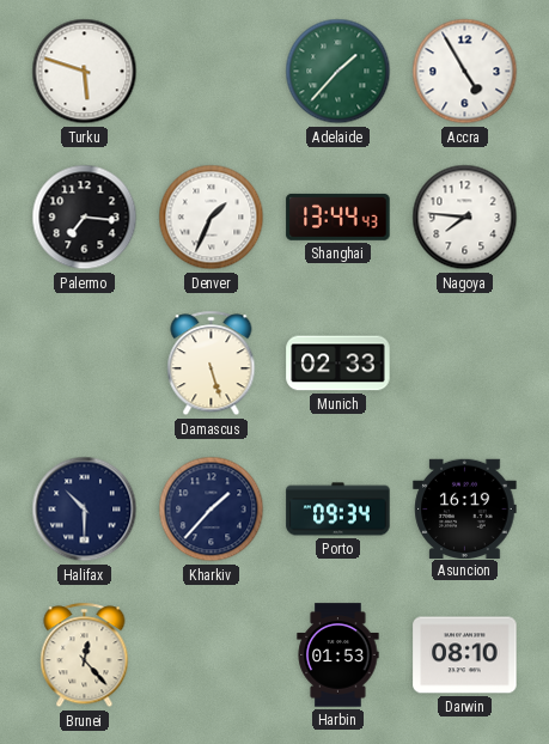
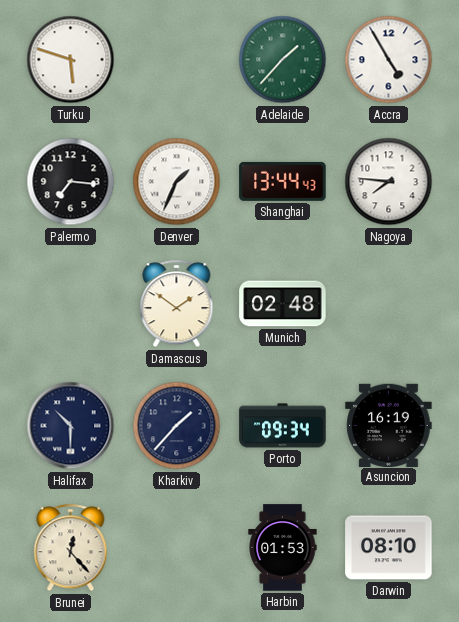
Damascus: 5:27 -> 1:51
Munich: 02:33 -> 02:48
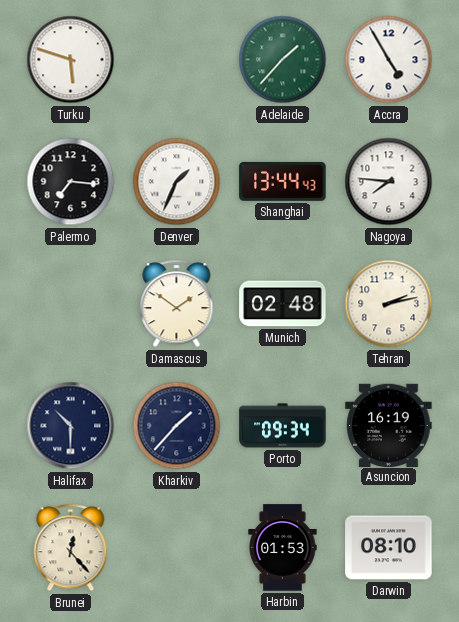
Tehran: none -> 2:13
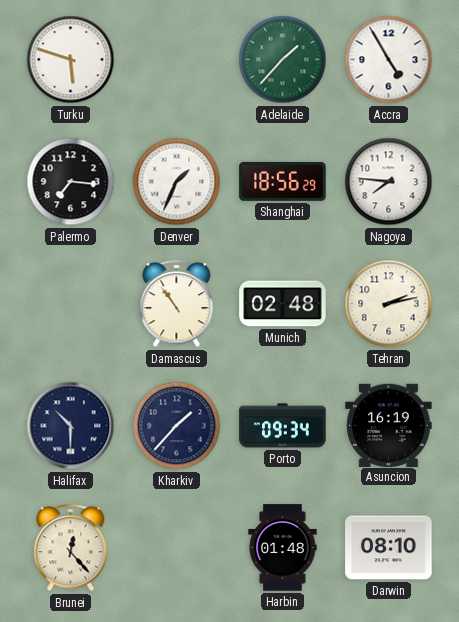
Shanghai: 13:44 -> 18:56
Damascus: 1:51 -> 10:54
Harbin: 01:53 -> 01:48
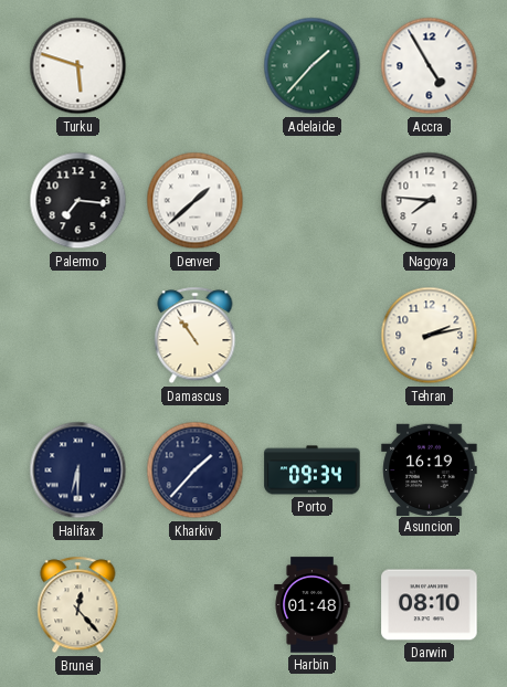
Denver: 1:34 -> 1:38
Shanghai: 18:56 -> none
Munich: 02:48 -> none
Halifax: 10:30 -> 6:30
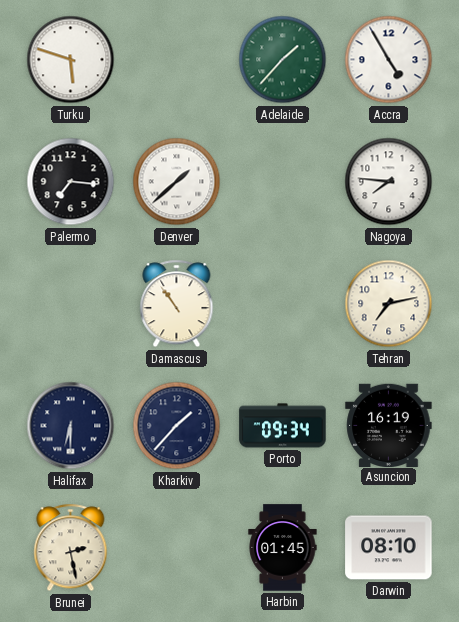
Tehran: 2:13 -> 7:13
Brunei: 12:23 -> 2:28
Harbin: 01:48 -> 01:45
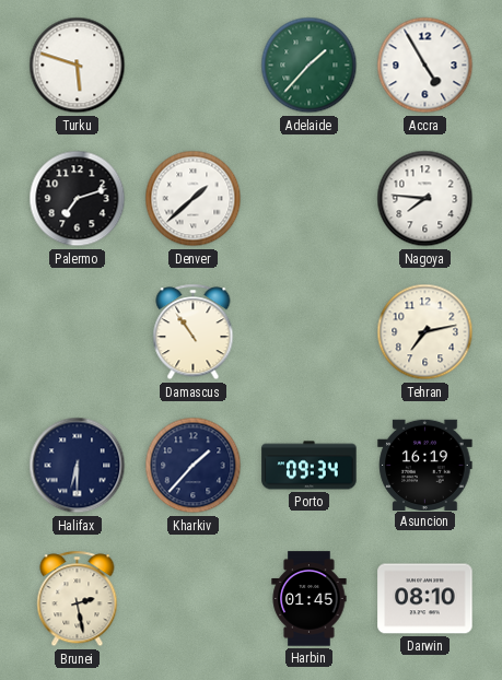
Palermo: 7:16 -> 7:12
